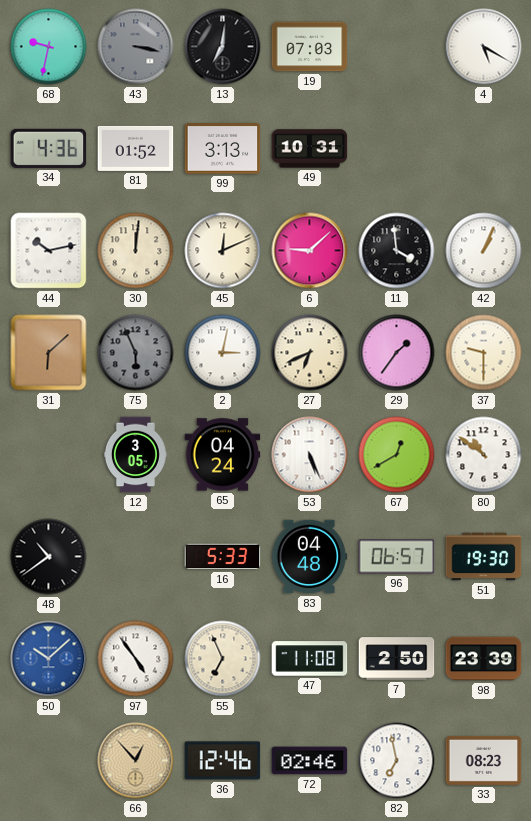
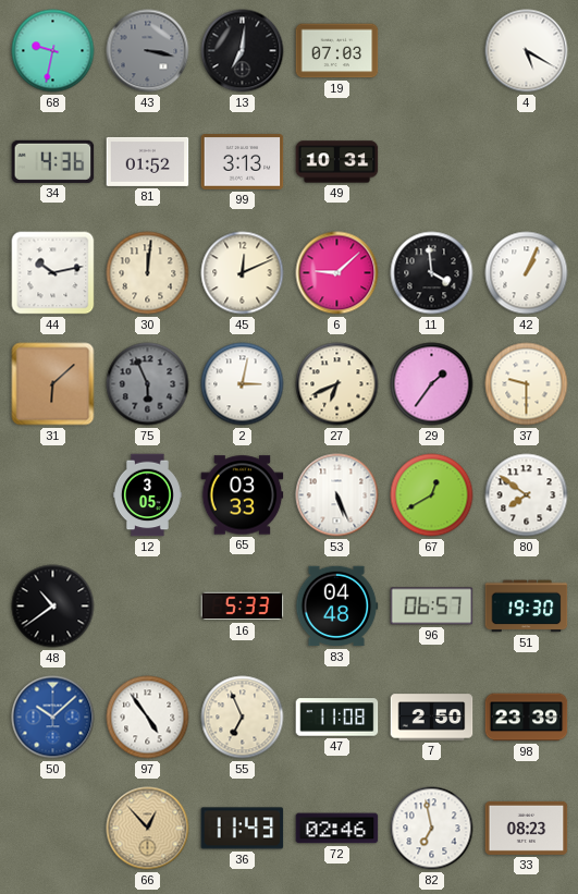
65: 04:24 -> 03:33
80: 10:51 -> 7:51
36: 12:46 -> 11:43
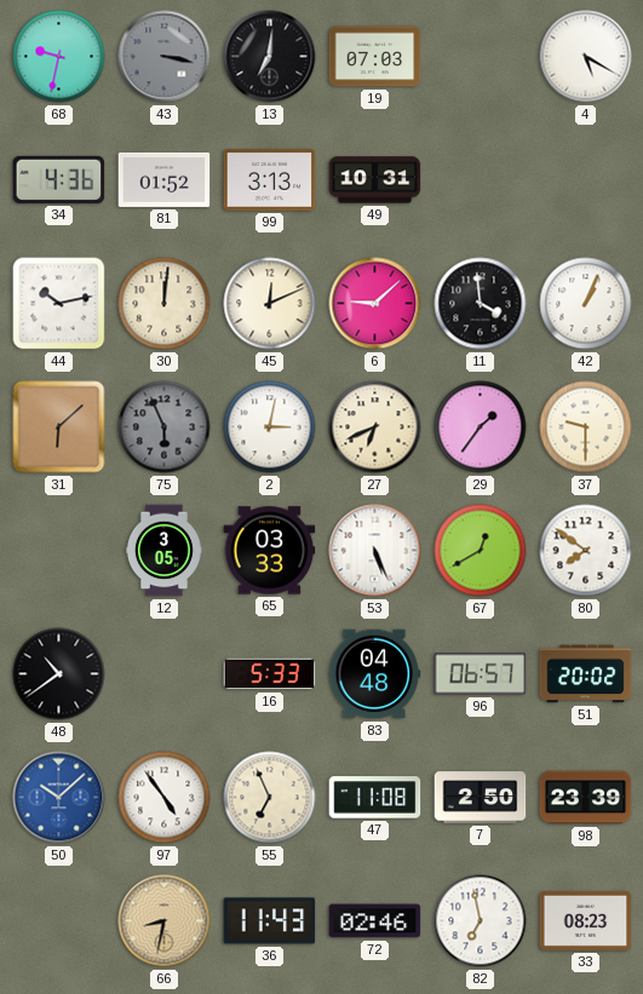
51: 19:30 -> 20:02
66: 12:53 -> 8:32
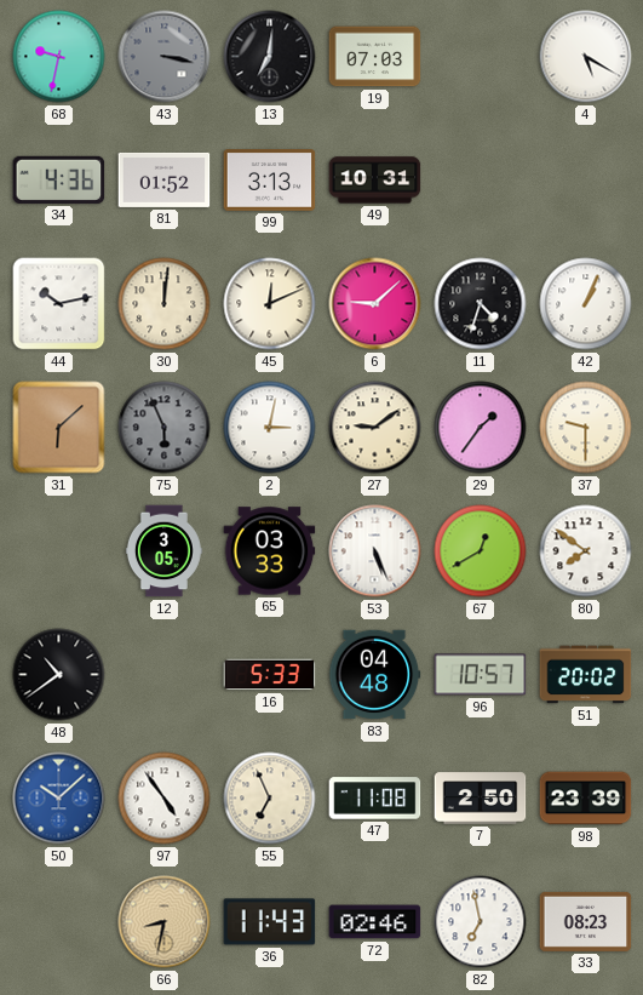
11: 3:59 -> 4:33
27: 6:41 -> 9:09
96: 06:57 -> 10:57
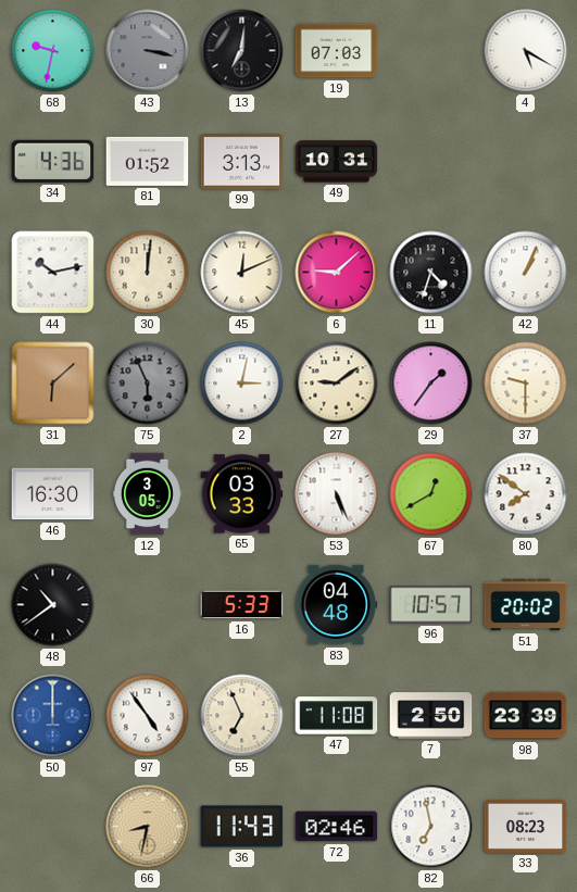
46: none -> 16:30
50: 10:08 -> 12:00
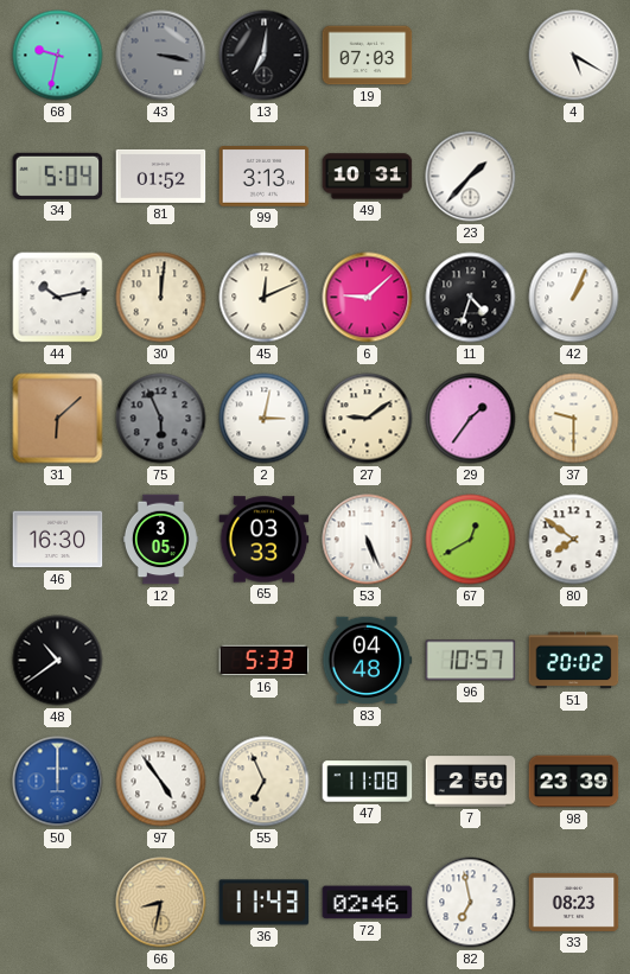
34: 4:36 -> 5:04
23: none -> 1:37
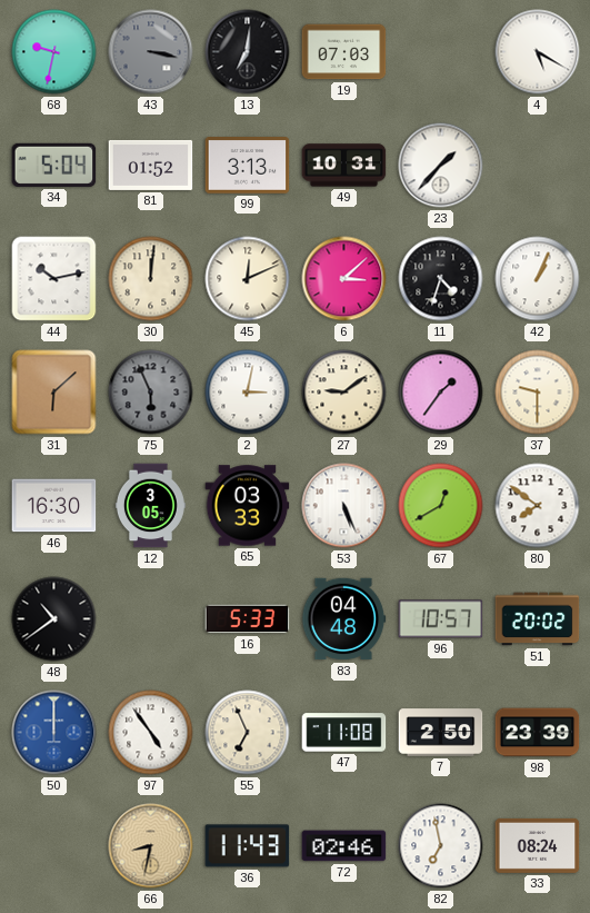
6: 9:08 -> 3:08
33: 08:23 -> 08:24
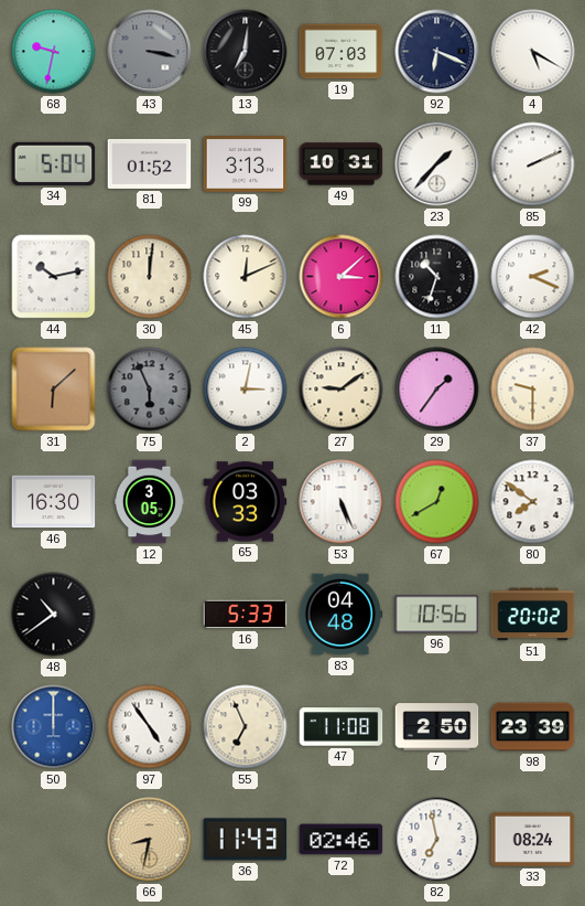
92: none -> 6:19
85: none -> 2:11
11: 4:33 -> 10:33
42: 1:04 -> 2:19
96: 10:57 -> 10:56
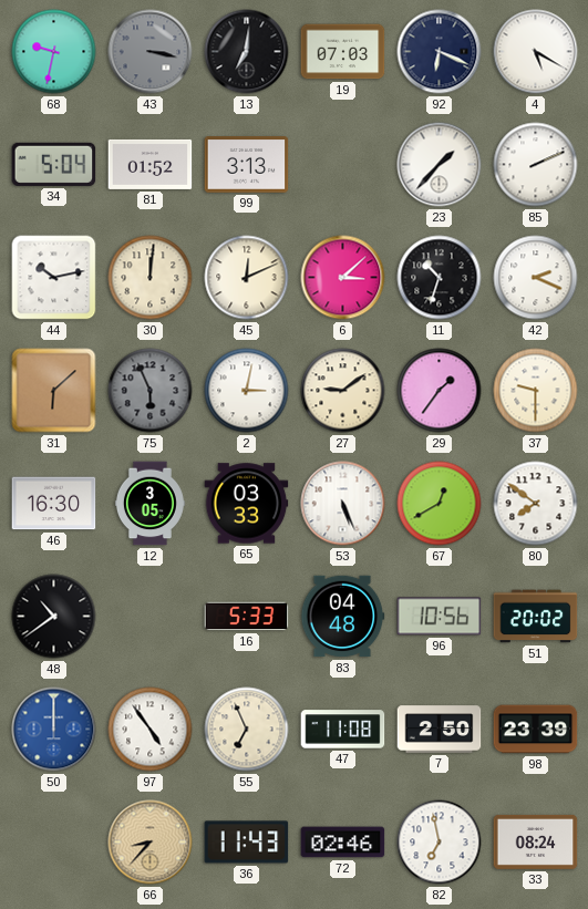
49: 10:31 -> none
66: 8:32 -> 8:37
